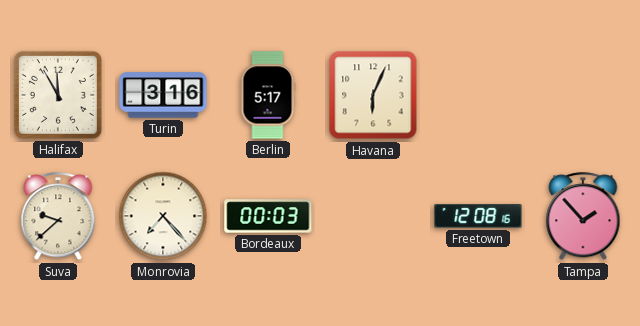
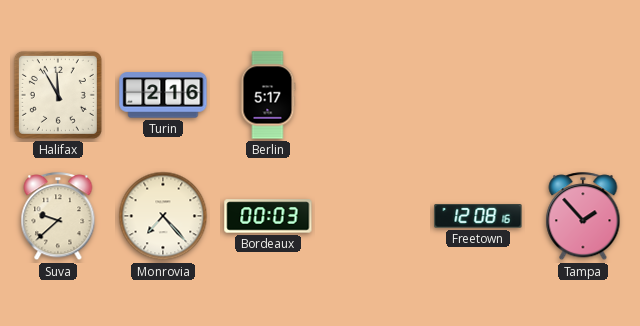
Turin: 3:16 -> 2:16
Havana: 6:04 -> none
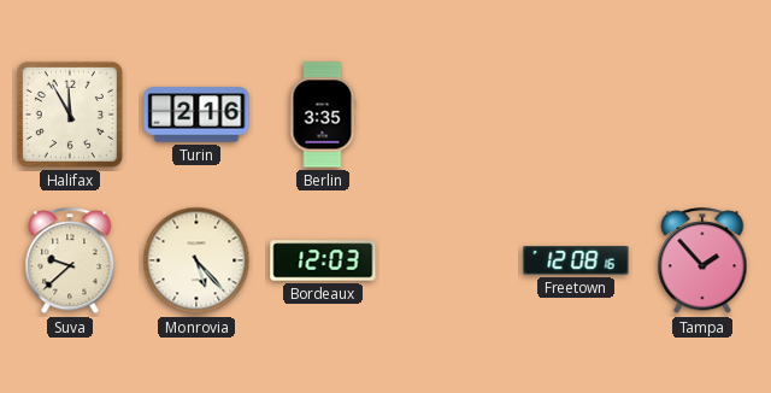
Berlin: 5:17 -> 3:35
Monrovia: 7:23 -> 5:23
Bordeaux: 00:03 -> 12:03
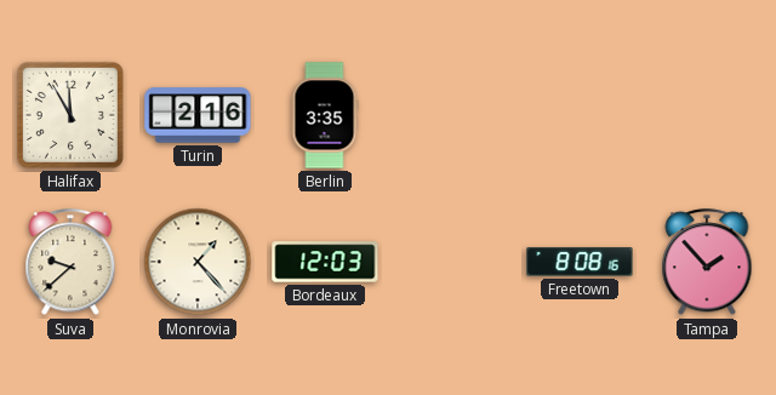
Monrovia: 5:23 -> 1:23
Freetown: 12:08 -> 8:08
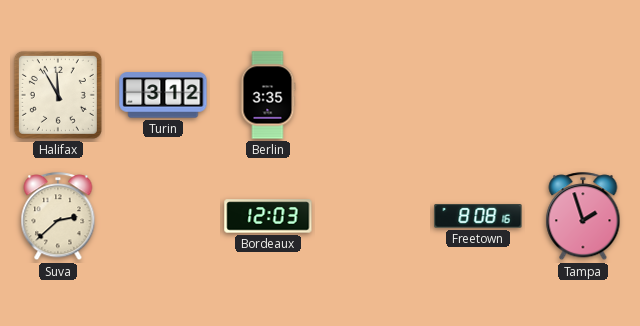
Turin: 2:16 -> 3:12
Suva: 9:38 -> 2:38
Monrovia: 1:23 -> none
Tampa: 1:53 -> 1:57
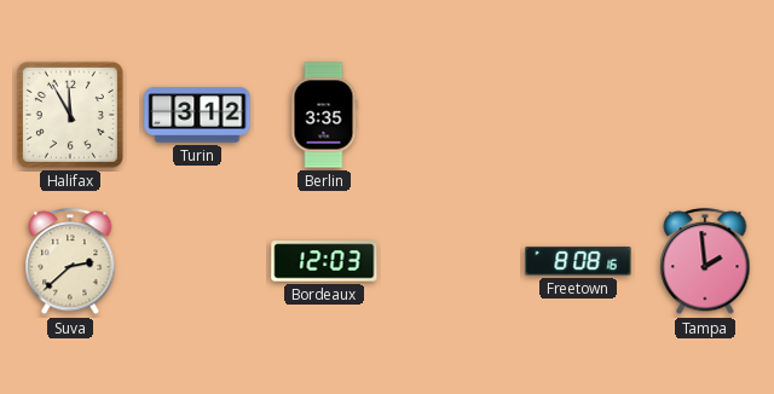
Tampa: 1:57 -> 1:59
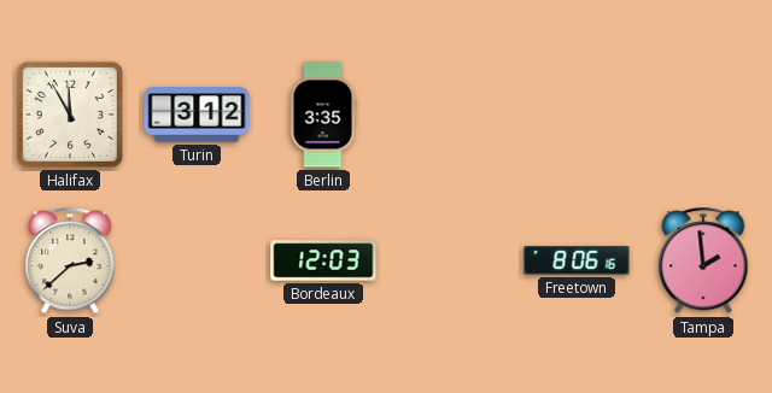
Freetown: 8:08 -> 8:06
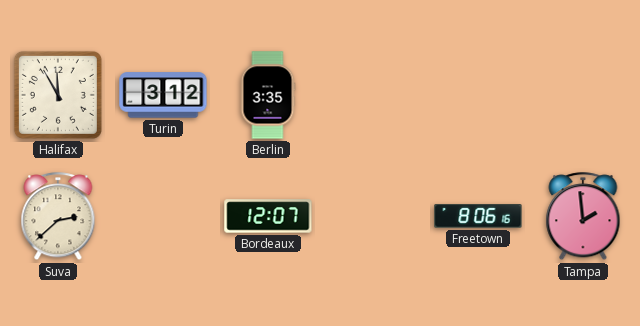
Bordeaux: 12:03 -> 12:07
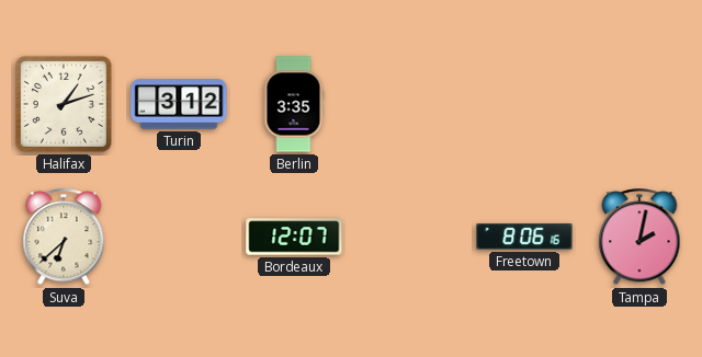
Halifax: 11:55 -> 1:12
Suva: 2:38 -> 6:38
Tampa: 1:59 -> 2:02
